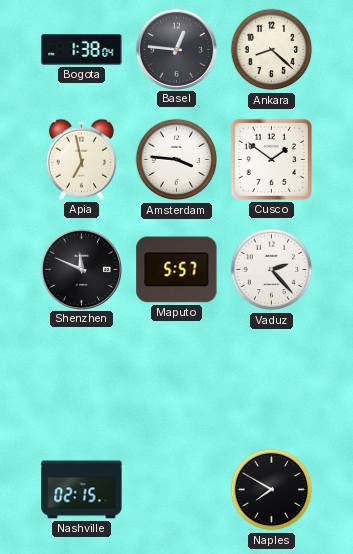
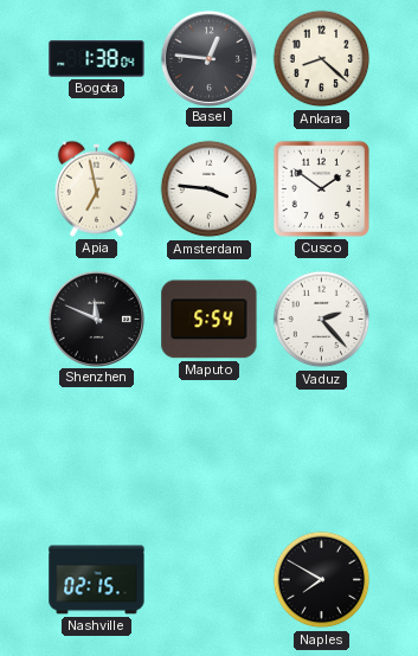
Maputo: 5:57 -> 5:54
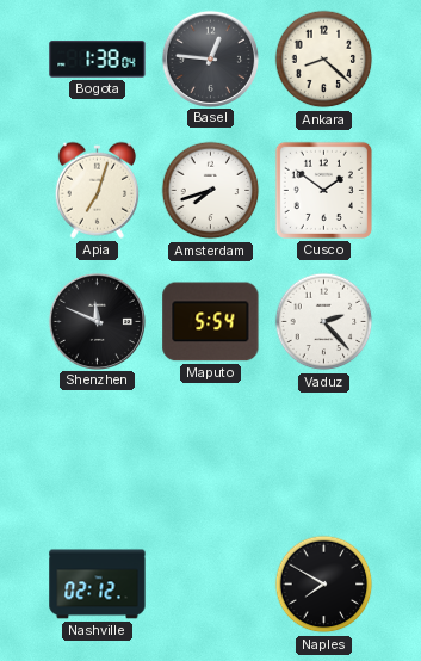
Apia: 6:58 -> 7:03
Amsterdam: 3:46 -> 7:42
Nashville: 02:15 -> 02:12
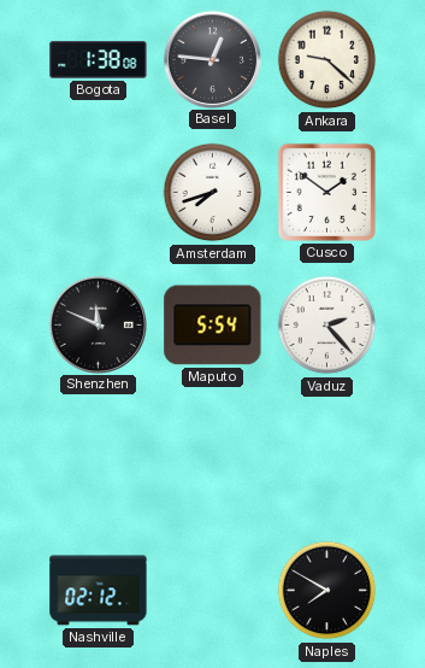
Bogota: 1:38:04 -> 1:38:08
Ankara: 8:22 -> 9:22
Apia: 7:03 -> none
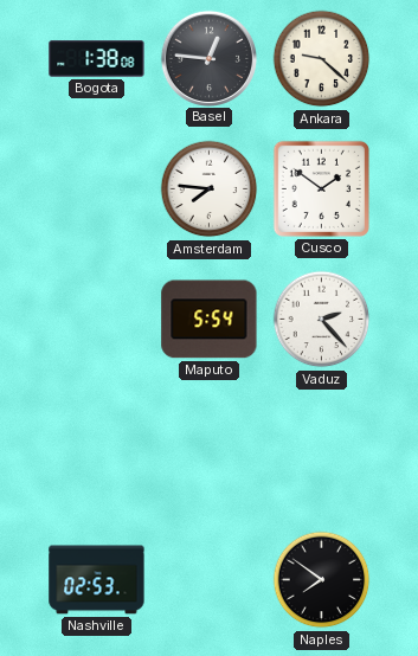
Amsterdam: 7:42 -> 7:46
Shenzhen: 11:49 -> none
Nashville: 02:12 -> 02:53
Naples: 7:50 -> 7:51
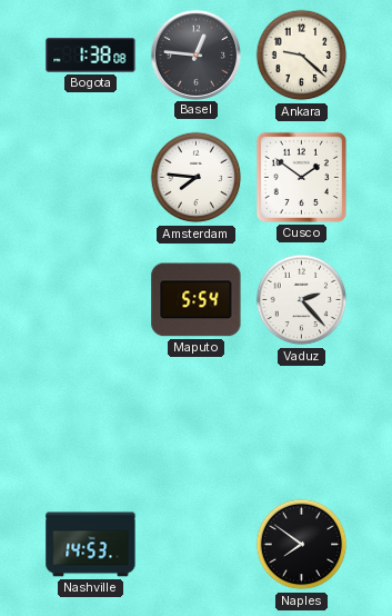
Nashville: 02:53 -> 14:53
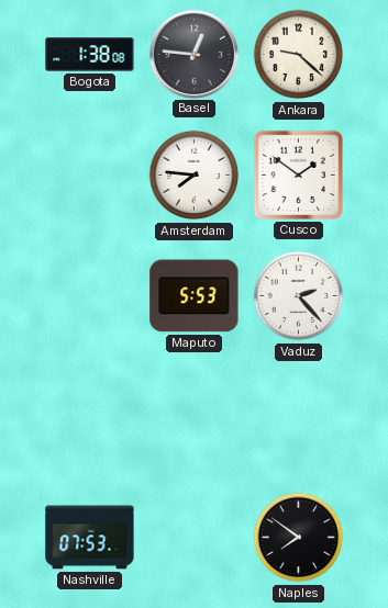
Maputo: 5:54 -> 5:53
Nashville: 14:53 -> 07:53
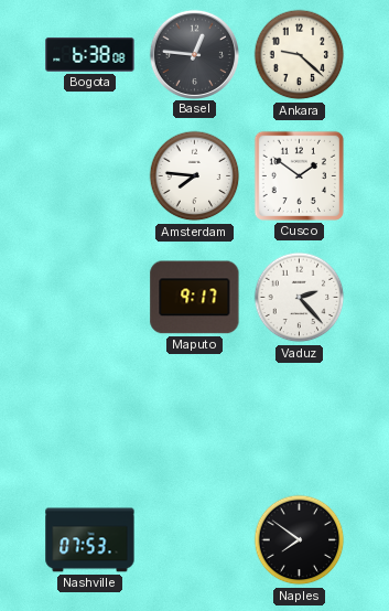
Bogota: 1:38 -> 6:38
Maputo: 5:53 -> 9:17
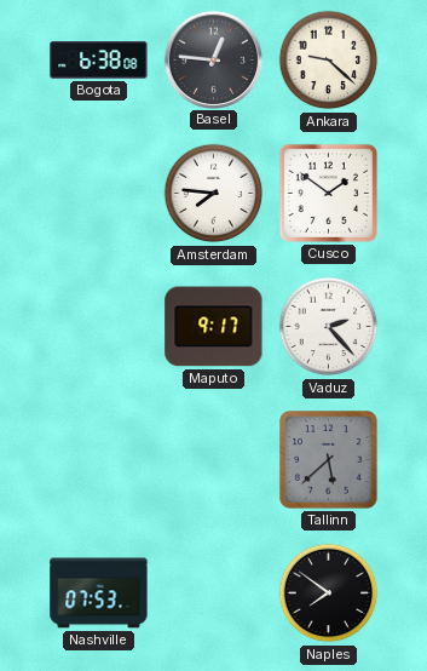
Tallinn: none -> 5:38
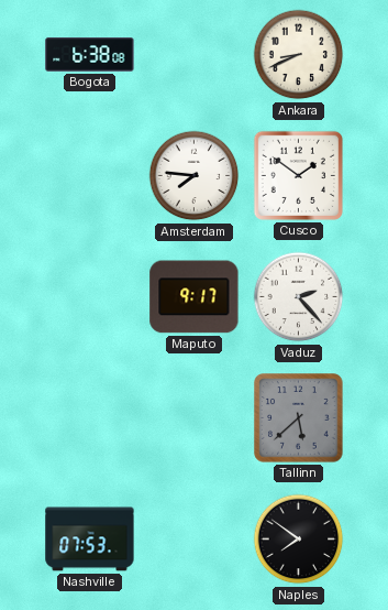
Basel: 12:46 -> none
Ankara: 9:22 -> 8:41
